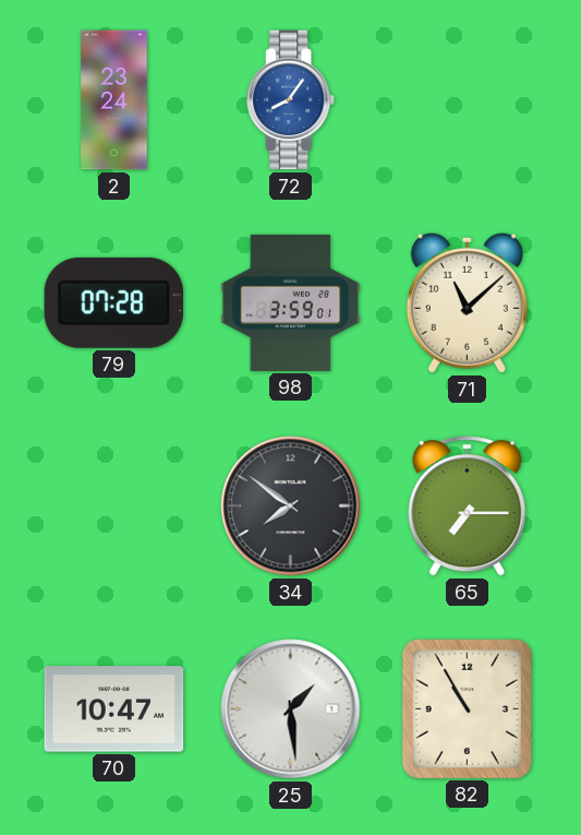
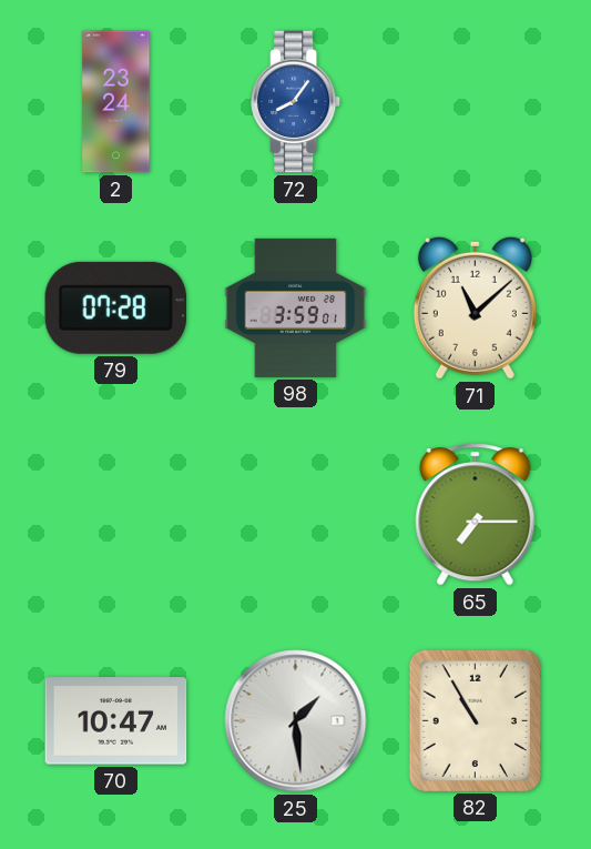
34: 7:51 -> none
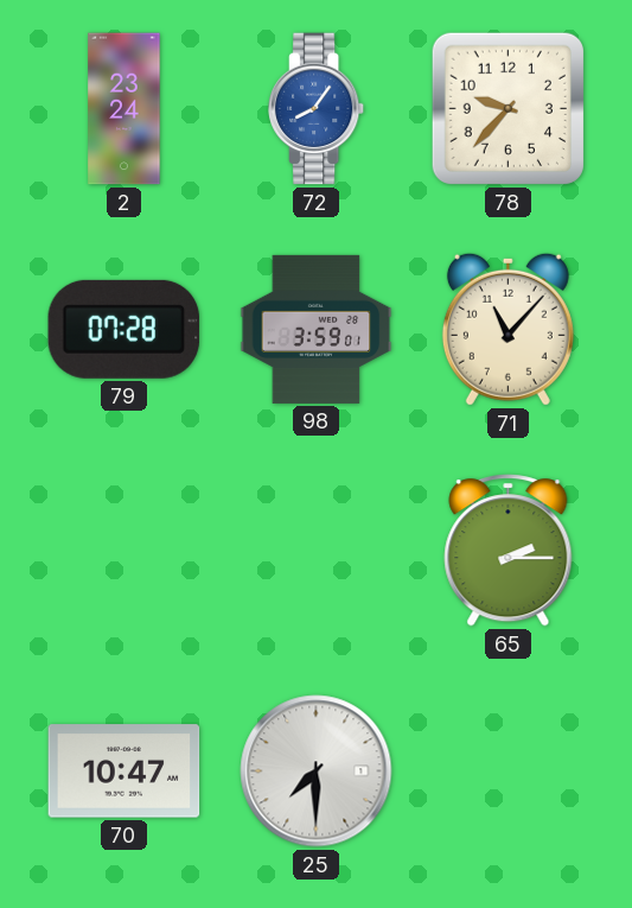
78: none -> 9:37
71: 11:08 -> 11:07
65: 7:15 -> 2:15
25: 1:29 -> 7:30
82: 10:55 -> none
